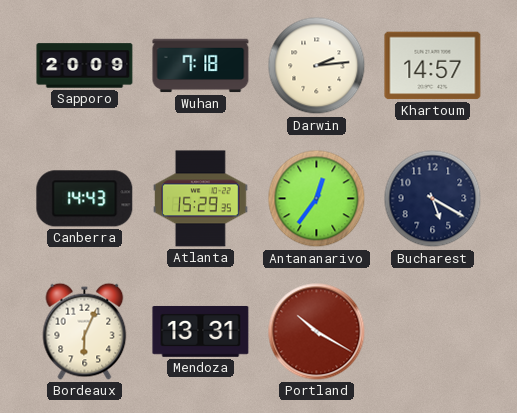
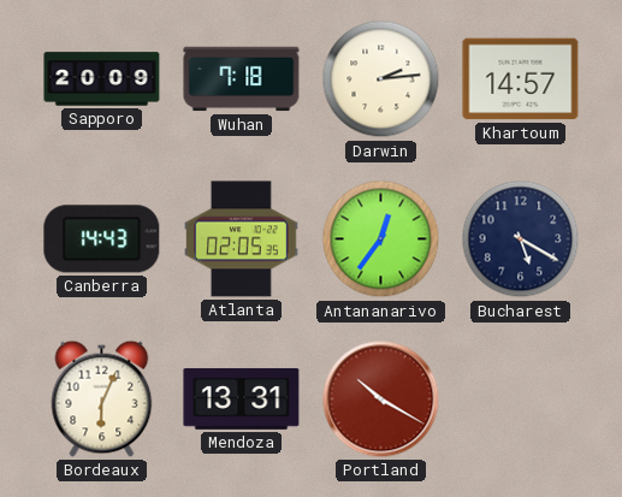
Atlanta: 15:29 -> 02:05
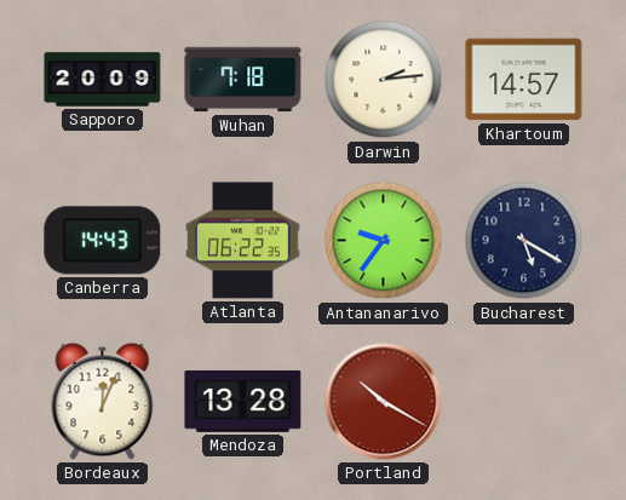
Atlanta: 02:05 -> 06:22
Antananarivo: 12:36 -> 9:36
Bordeaux: 6:04 -> 12:04
Mendoza: 13:31 -> 13:28
